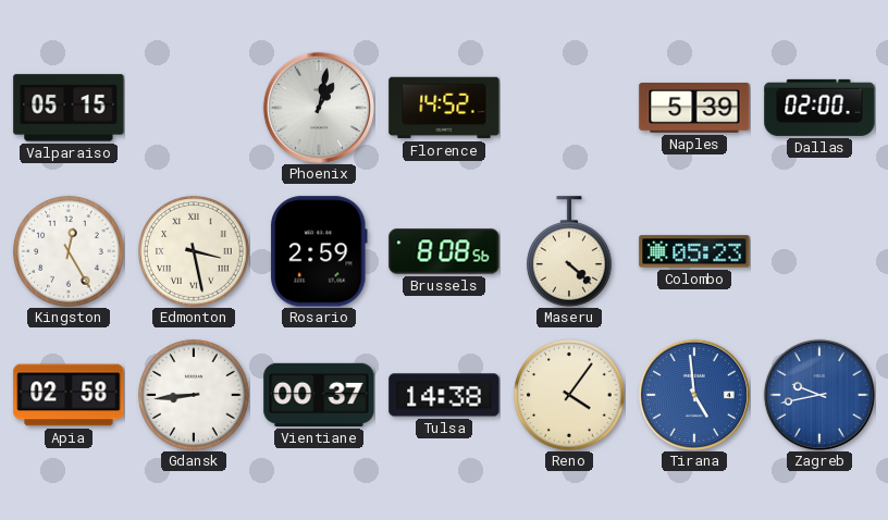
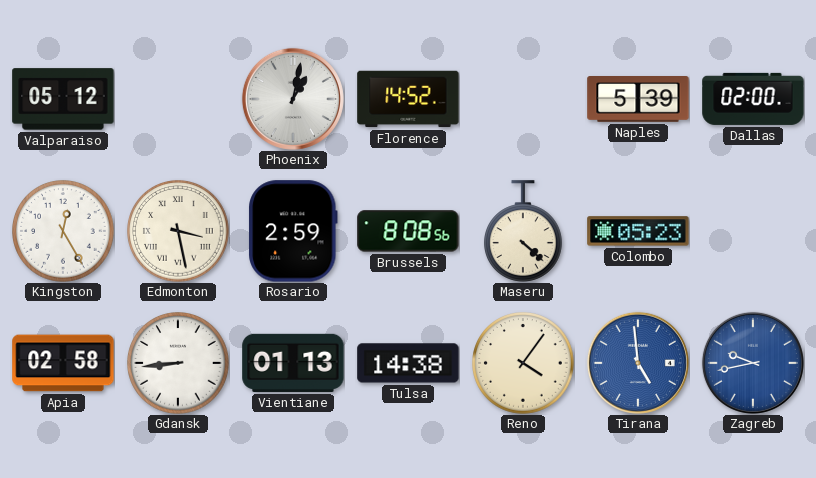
Valparaiso: 05:15 -> 05:12
Vientiane: 00:37 -> 01:13
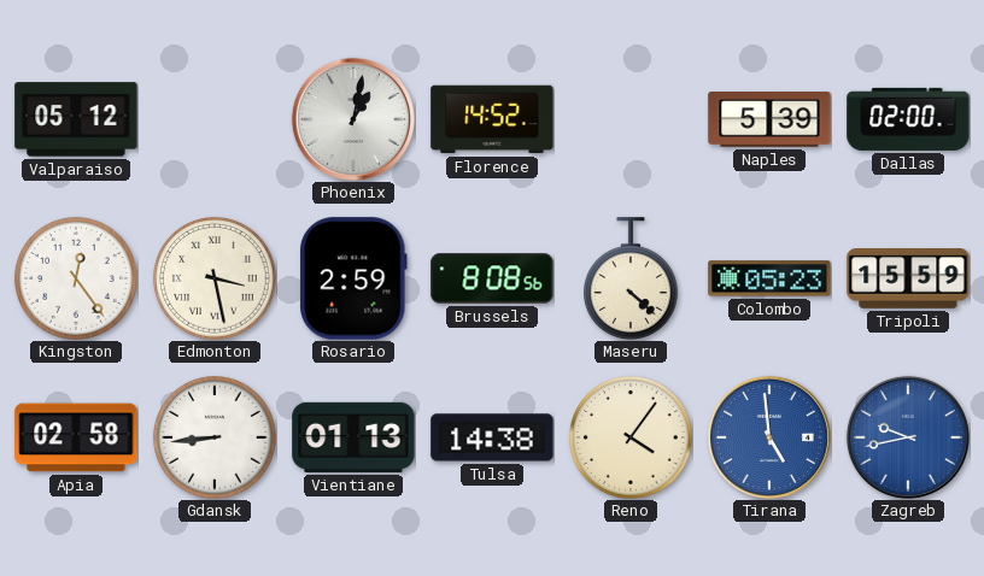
Kingston: 12:25 -> 12:24
Tripoli: none -> 15:59
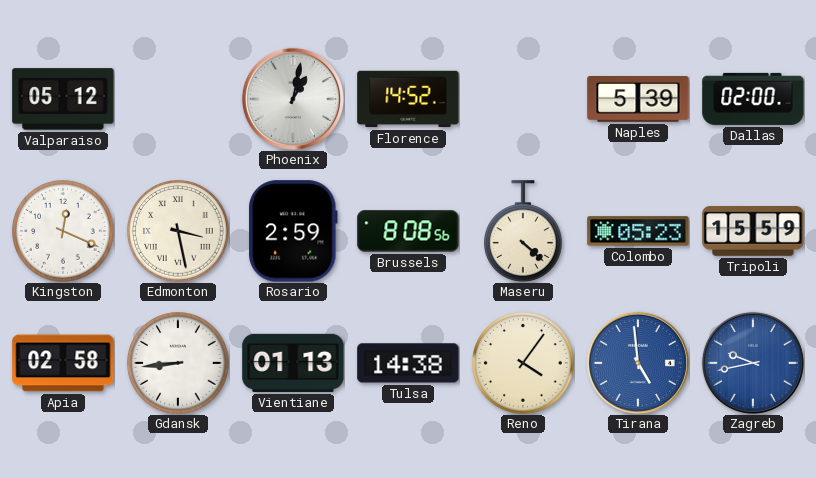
Kingston: 12:24 -> 12:19
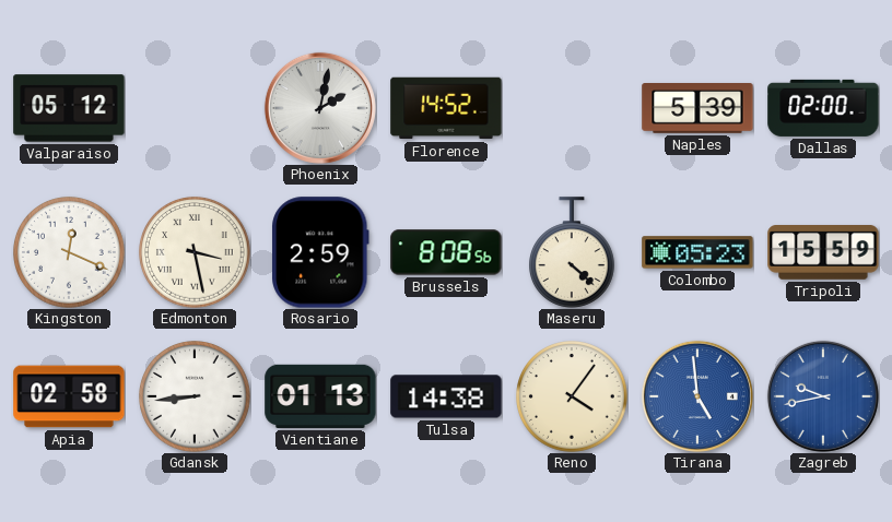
Phoenix: 1:02 -> 2:02
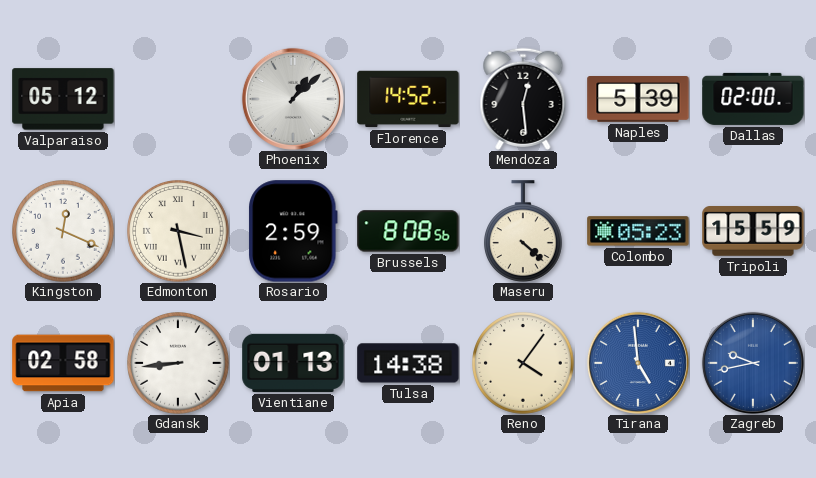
Phoenix: 2:02 -> 1:08
Mendoza: none -> 12:29
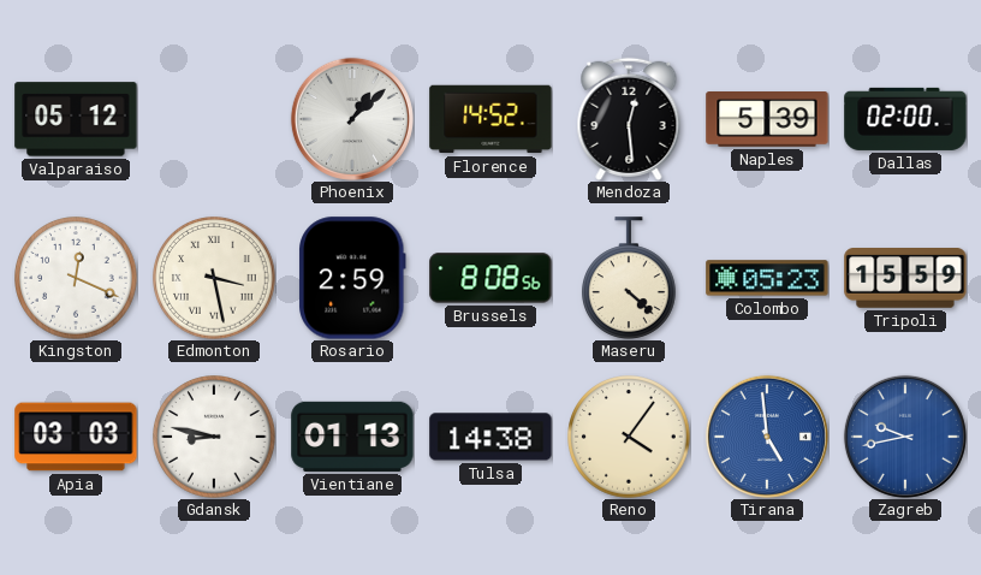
Apia: 02:58 -> 03:03
Gdansk: 8:44 -> 8:47
